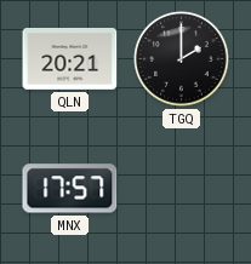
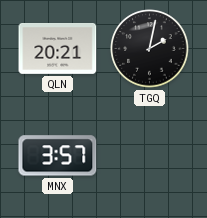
TGQ: 2:00 -> 2:02
MNX: 17:57 -> 3:57
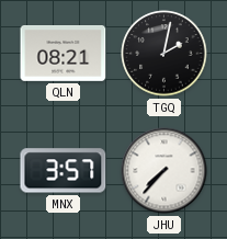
QLN: 20:21 -> 08:21
JHU: none -> 7:37
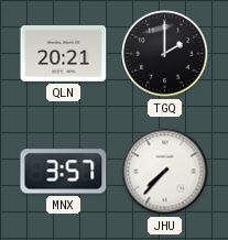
QLN: 08:21 -> 20:21
TGQ: 2:02 -> 2:00
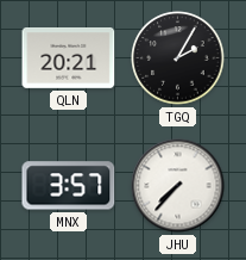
TGQ: 2:00 -> 2:05
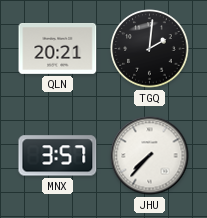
TGQ: 2:05 -> 2:01
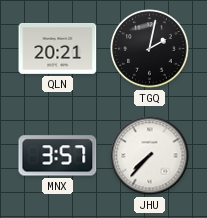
TGQ: 2:01 -> 2:02
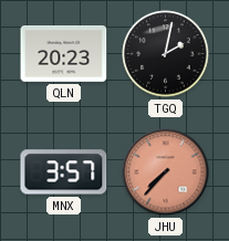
QLN: 20:21 -> 20:23
JHU dial: white -> salmon
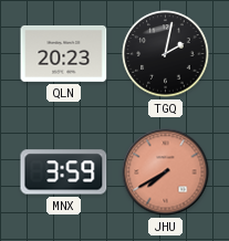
MNX: 3:57 -> 3:59
JHU: 7:37 -> 7:40
